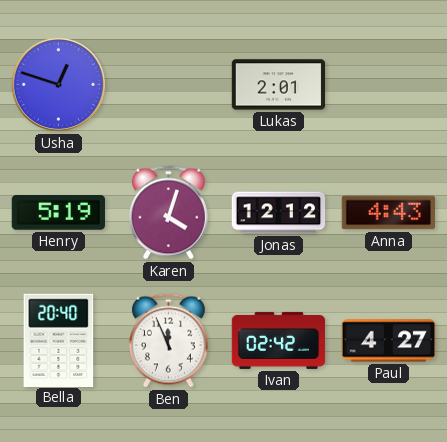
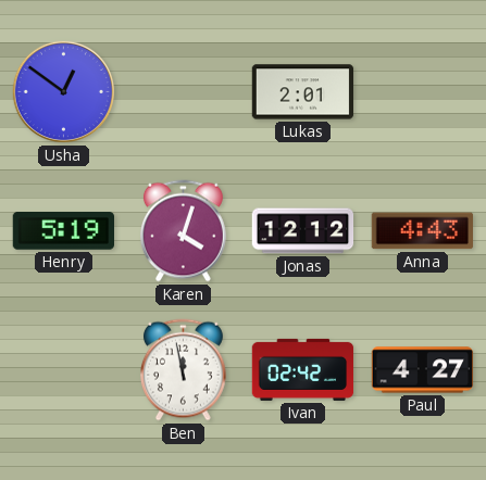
Usha: 12:48 -> 12:51
Bella: 20:40 -> none
Ben: 11:56 -> 11:58
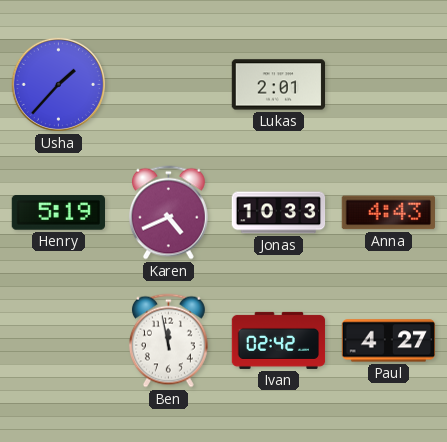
Usha: 12:51 -> 1:37
Karen: 4:03 -> 4:41
Jonas: 12:12 -> 10:33
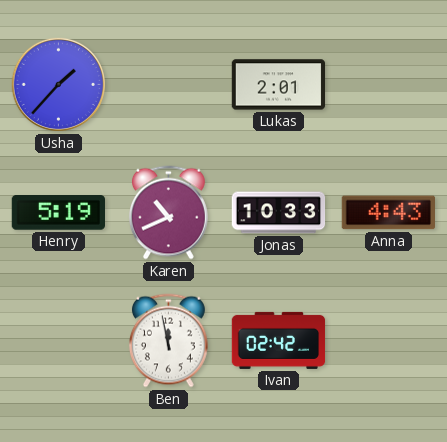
Karen: 4:41 -> 10:41
Paul: 4:27 -> none
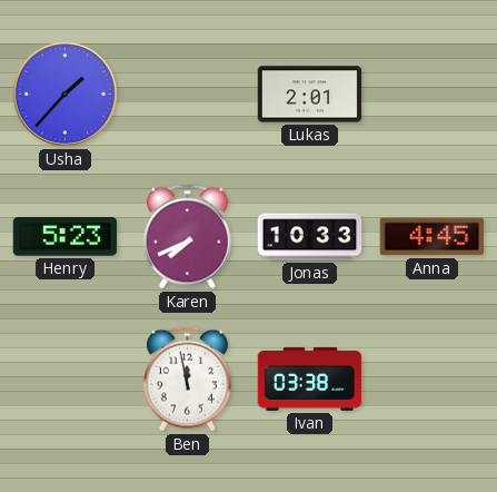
Henry: 5:19 -> 5:23
Karen: 10:41 -> 7:41
Anna: 4:43 -> 4:45
Ivan: 02:42 -> 03:38
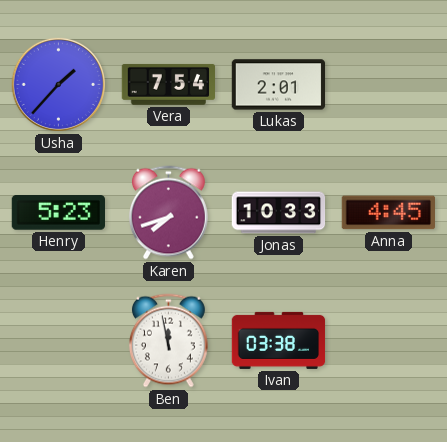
Vera: none -> 7:54
Karen: 7:41 -> 7:42
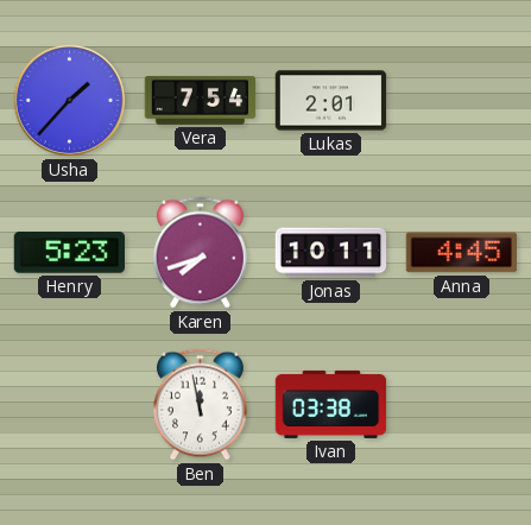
Jonas: 10:33 -> 10:11
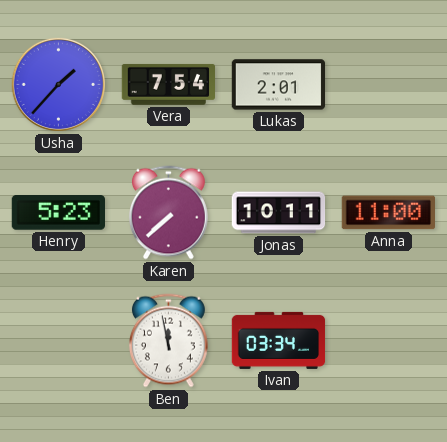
Karen: 7:42 -> 7:38
Anna: 4:45 -> 11:00
Ivan: 03:38 -> 03:34
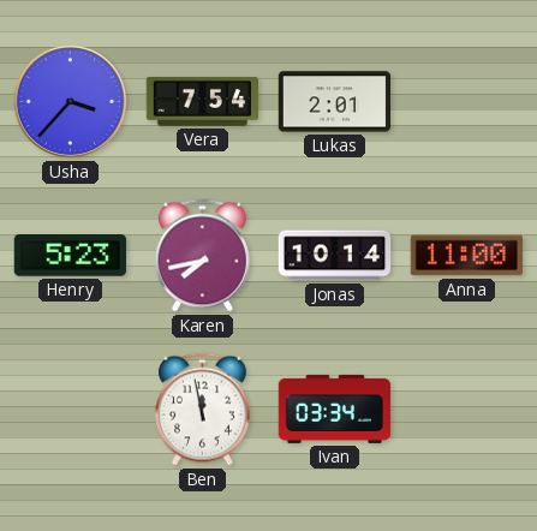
Usha: 1:37 -> 3:37
Karen: 7:38 -> 7:43
Jonas: 10:11 -> 10:14
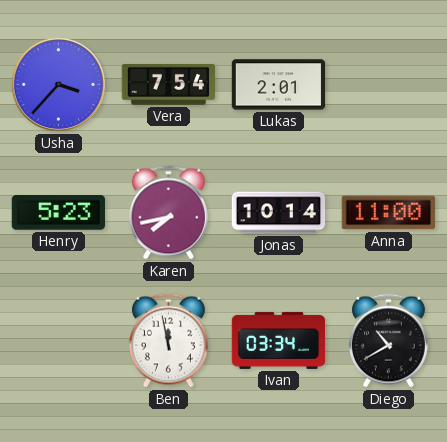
Diego: none -> 10:40
